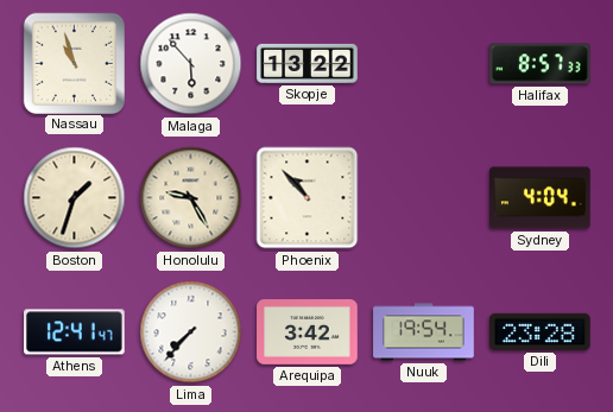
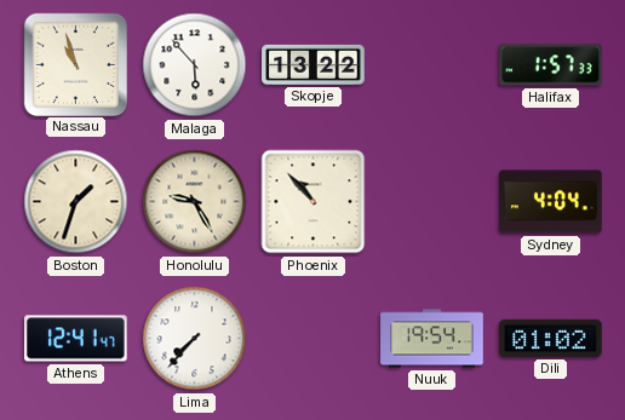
Halifax: 8:57 -> 1:57
Arequipa: 3:42 -> none
Dili: 23:28 -> 01:02
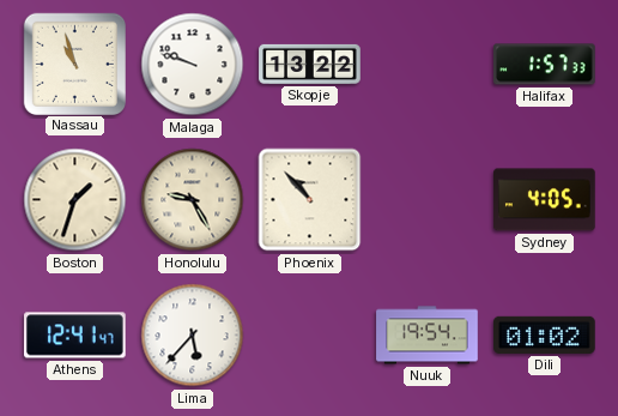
Malaga: 5:53 -> 9:48
Sydney: 4:04 -> 4:05
Lima: 7:37 -> 5:37
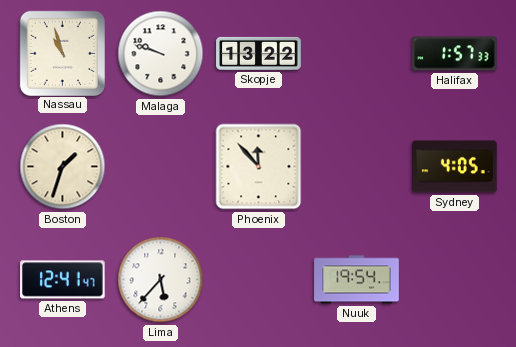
Honolulu: 9:25 -> none
Phoenix: 10:53 -> 11:53
Dili: 01:02 -> none
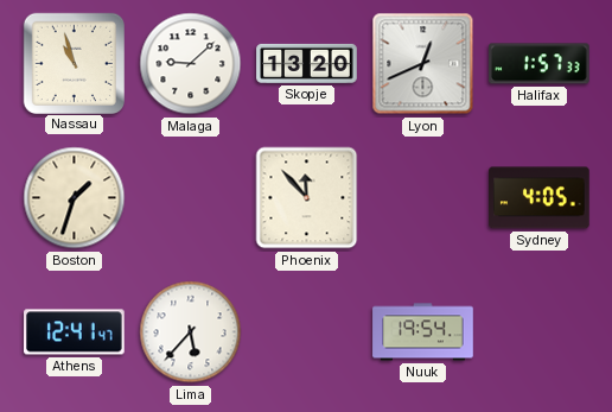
Malaga: 9:48 -> 9:08
Skopje: 13:22 -> 13:20
Lyon: none -> 12:41
